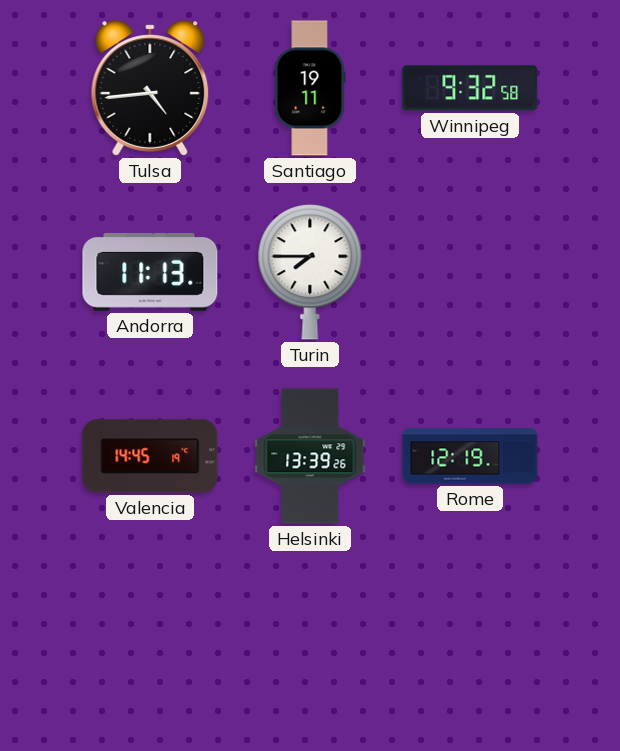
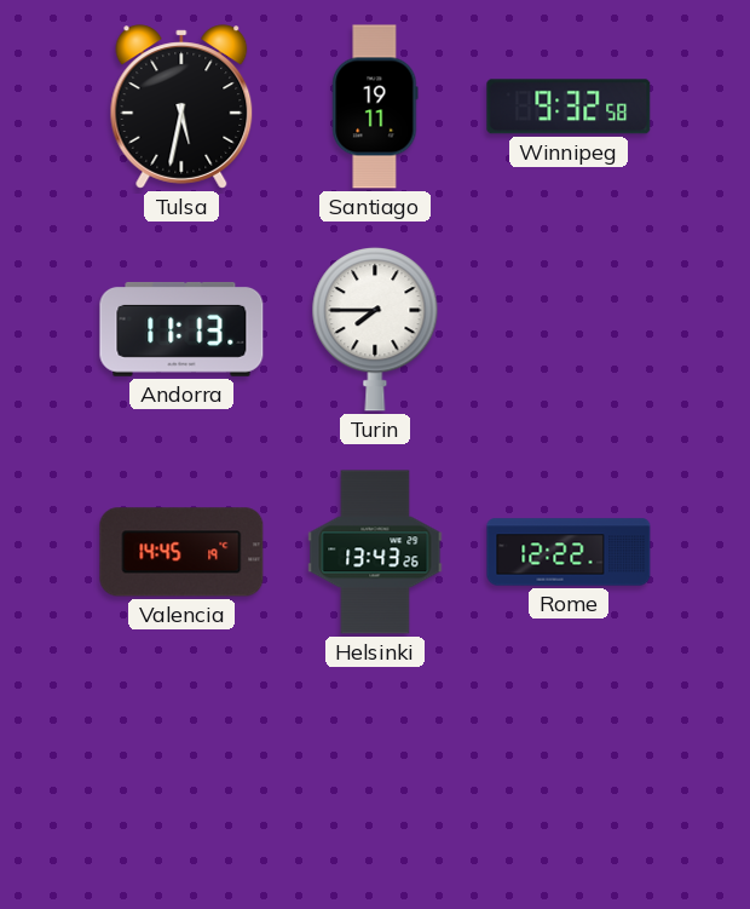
Tulsa: 4:44 -> 5:32
Helsinki: 13:39 -> 13:43
Rome: 12:19 -> 12:22
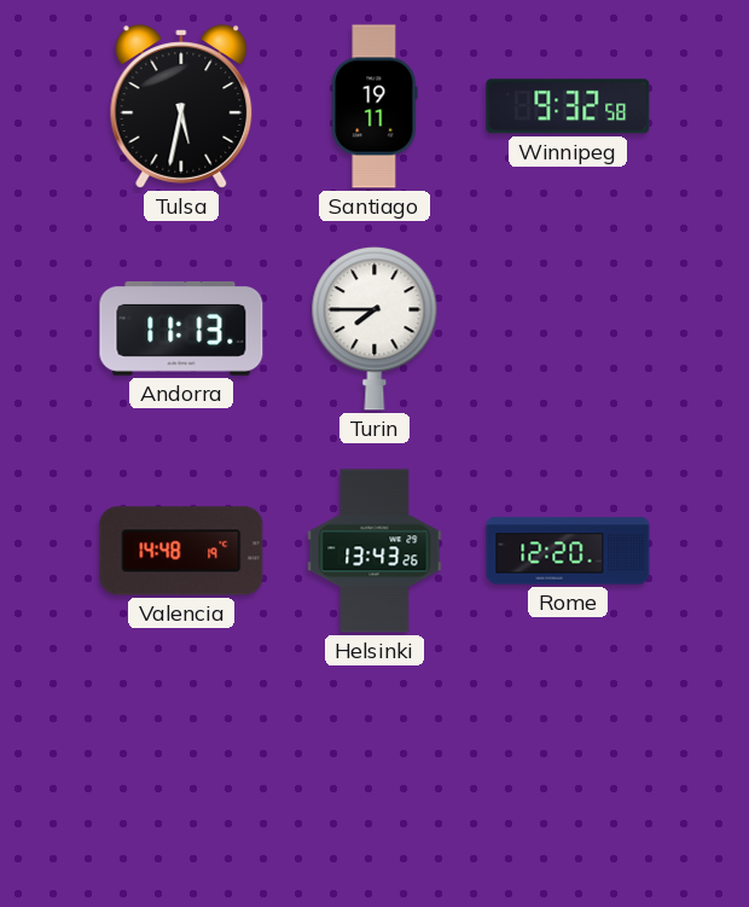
Valencia: 14:45 -> 14:48
Rome: 12:22 -> 12:20
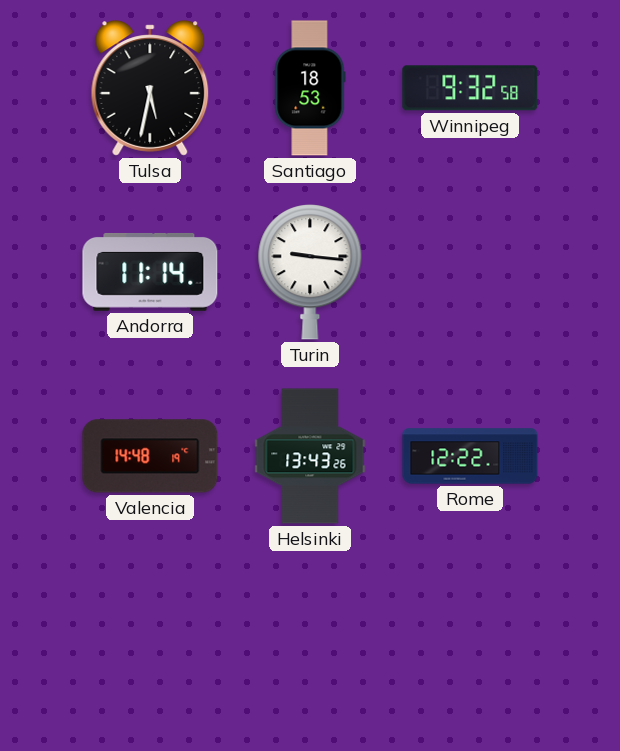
Santiago: 19:11 -> 18:53
Andorra: 11:13 -> 11:14
Turin: 7:45 -> 9:16
Rome: 12:20 -> 12:22
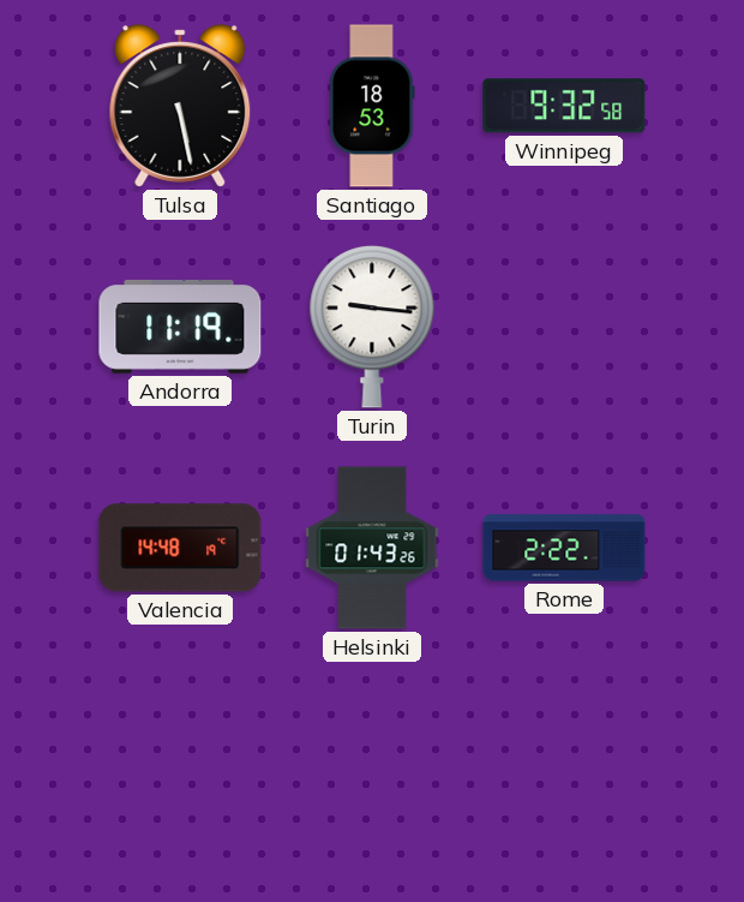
Tulsa: 5:32 -> 5:28
Andorra: 11:14 -> 11:19
Helsinki: 13:43 -> 01:43
Rome: 12:22 -> 2:22
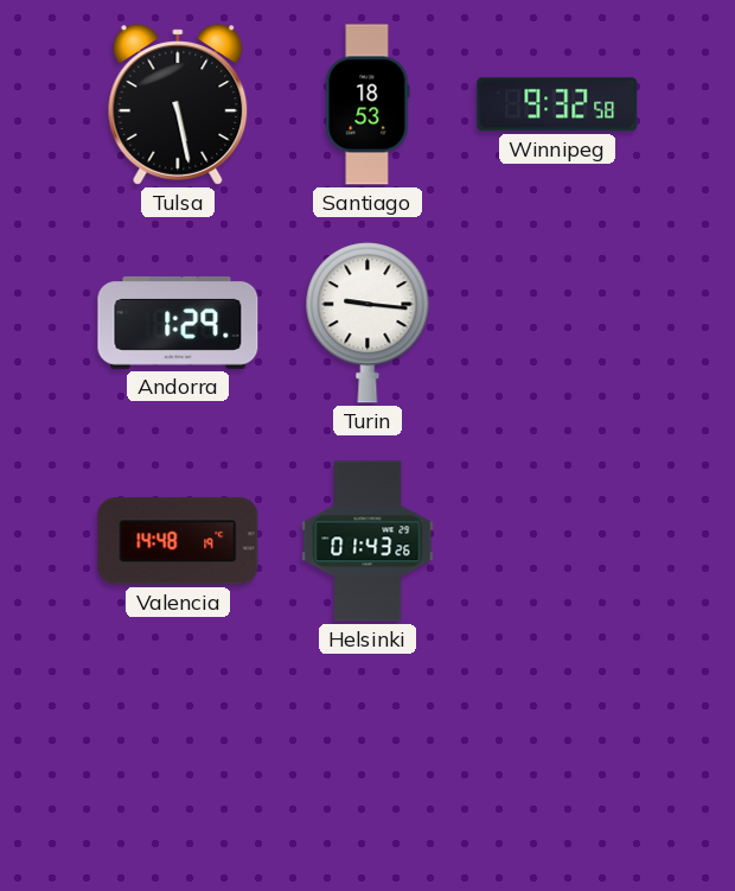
Andorra: 11:19 -> 1:29
Rome: 2:22 -> none
